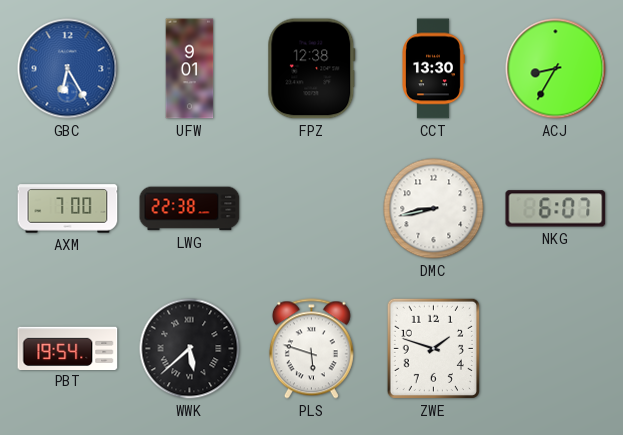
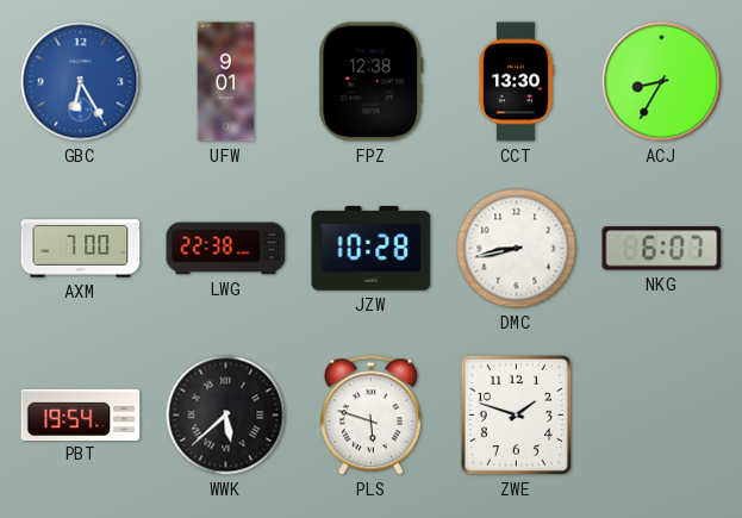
JZW: none -> 10:28
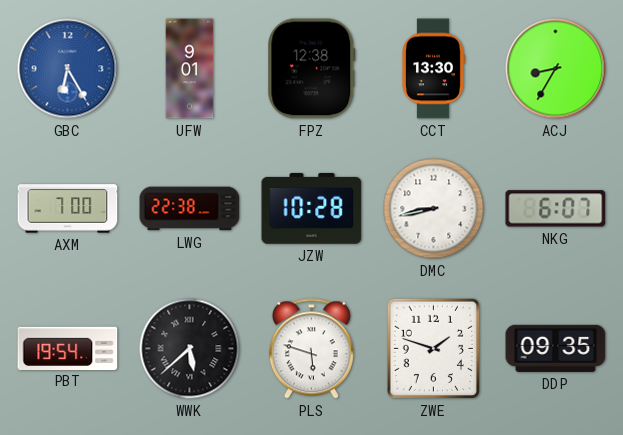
DDP: none -> 09:35
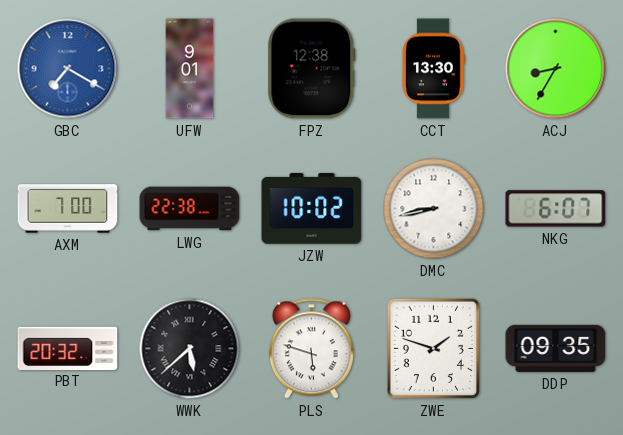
GBC: 6:25 -> 7:20
JZW: 10:28 -> 10:02
PBT: 19:54 -> 20:32
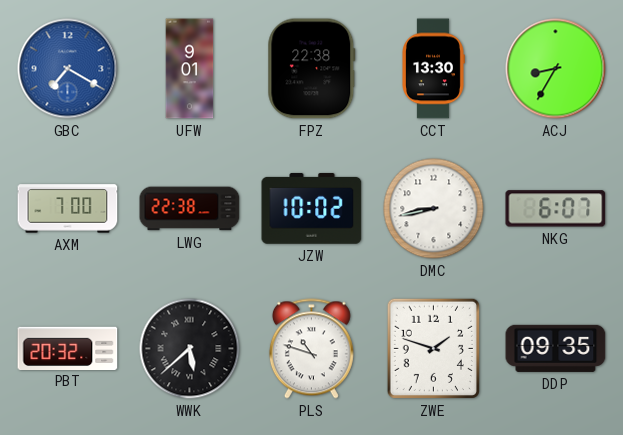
FPZ: 12:38 -> 22:38
PLS: 5:48 -> 10:48
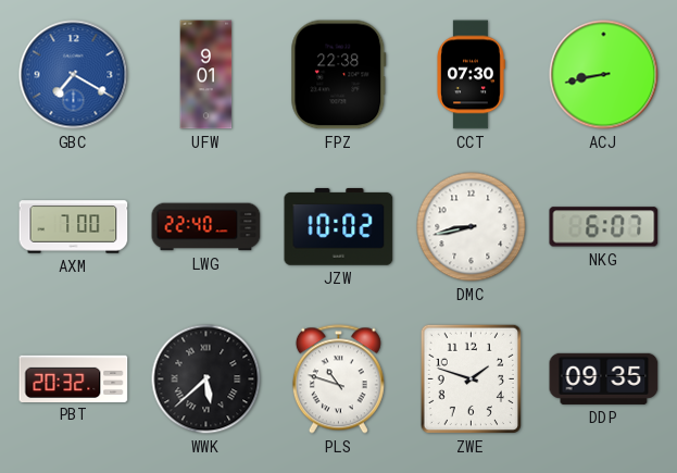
CCT: 13:30 -> 07:30
ACJ: 8:35 -> 8:43
LWG: 22:38 -> 22:40
